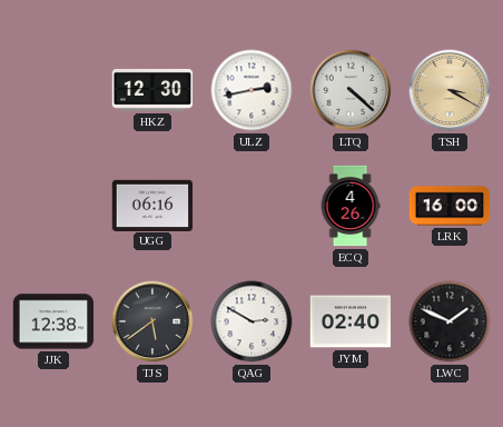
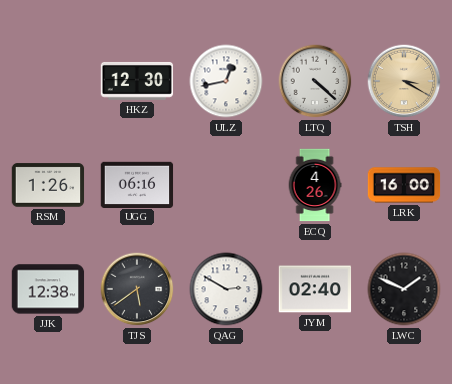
ULZ: 2:43 -> 12:43
RSM: none -> 1:26
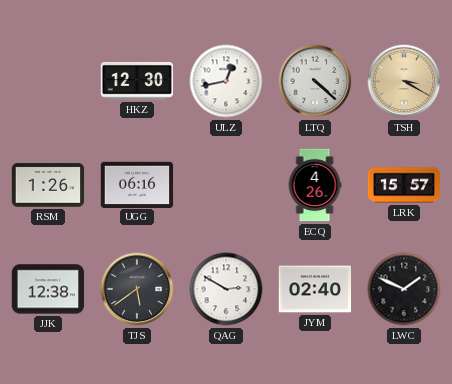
LRK: 16:00 -> 15:57
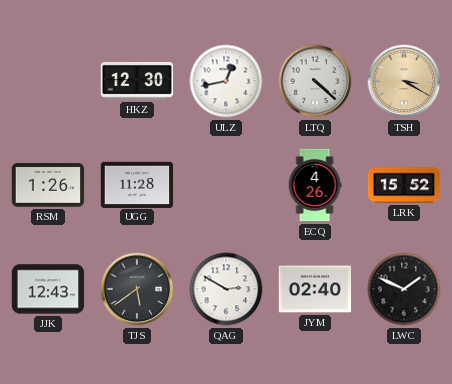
UGG: 06:16 -> 11:28
LRK: 15:57 -> 15:52
JJK: 12:38 -> 12:43
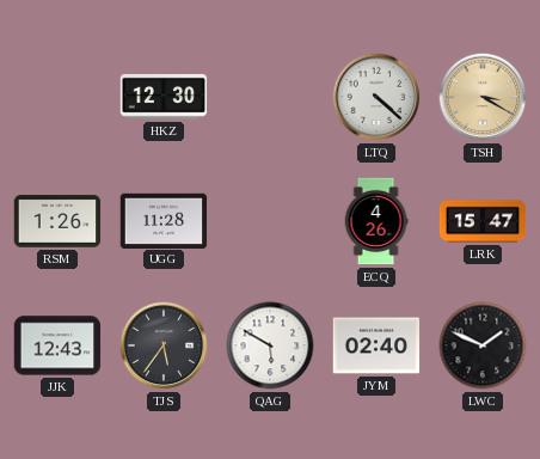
ULZ: 12:43 -> none
LRK: 15:52 -> 15:47
TJS: 5:39 -> 5:36
QAG: 2:50 -> 5:50
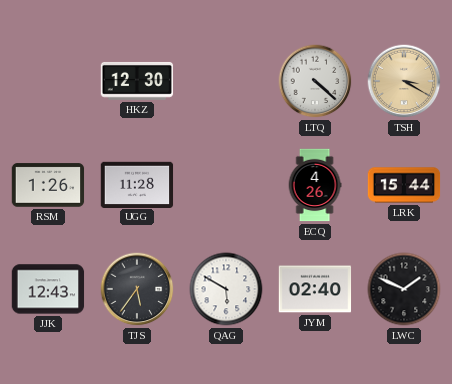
LRK: 15:47 -> 15:44
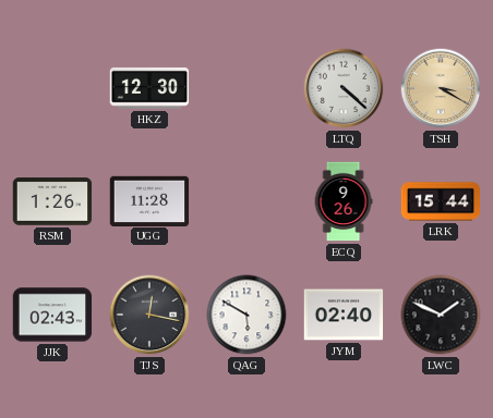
ECQ: 4:26 -> 9:26
JJK: 12:43 -> 02:43
TJS: 5:36 -> 12:17
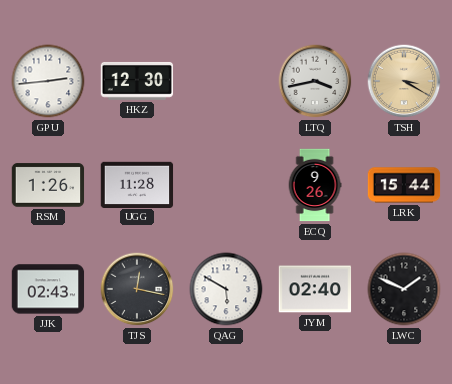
GPU: none -> 2:44
LTQ: 4:22 -> 3:43
